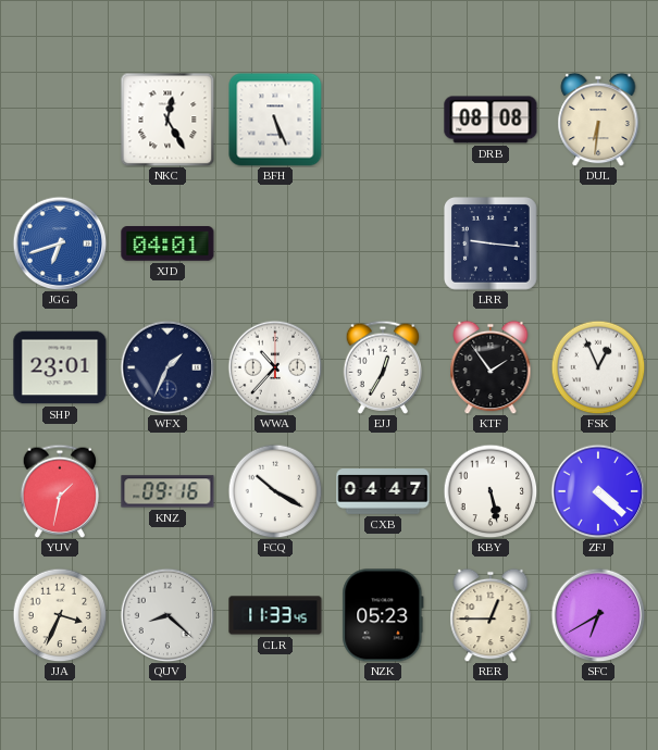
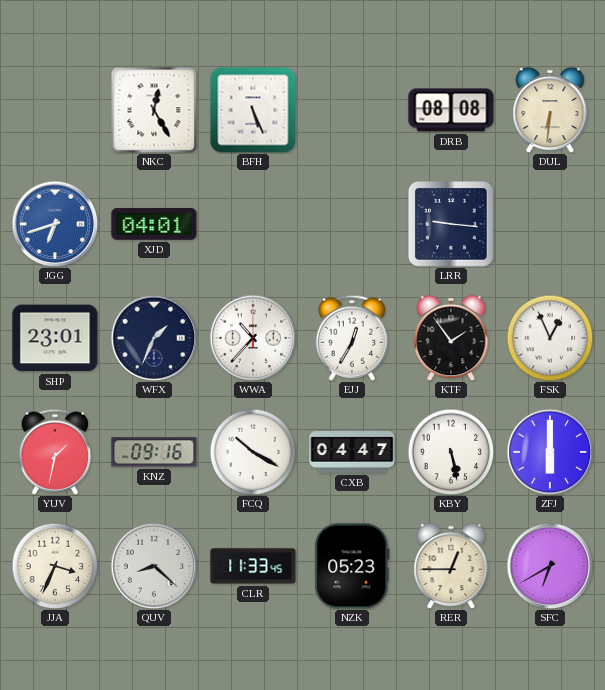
ZFJ: 4:22 -> 6:00
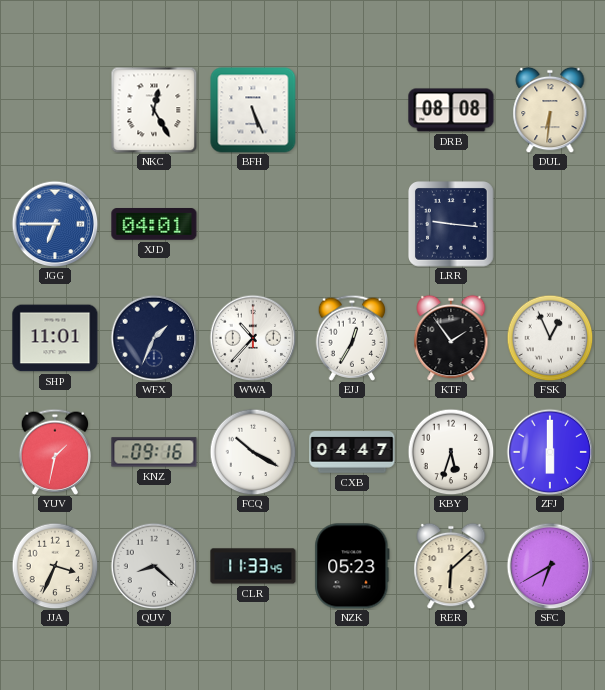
JGG: 6:42 -> 6:45
SHP: 23:01 -> 11:01
KBY: 5:28 -> 5:33
RER: 12:45 -> 6:08
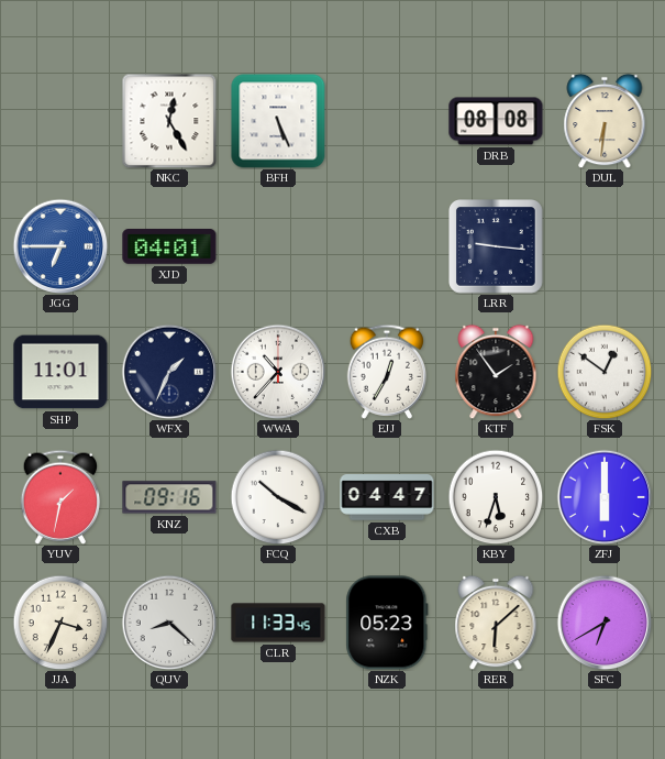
FSK: 12:56 -> 12:51
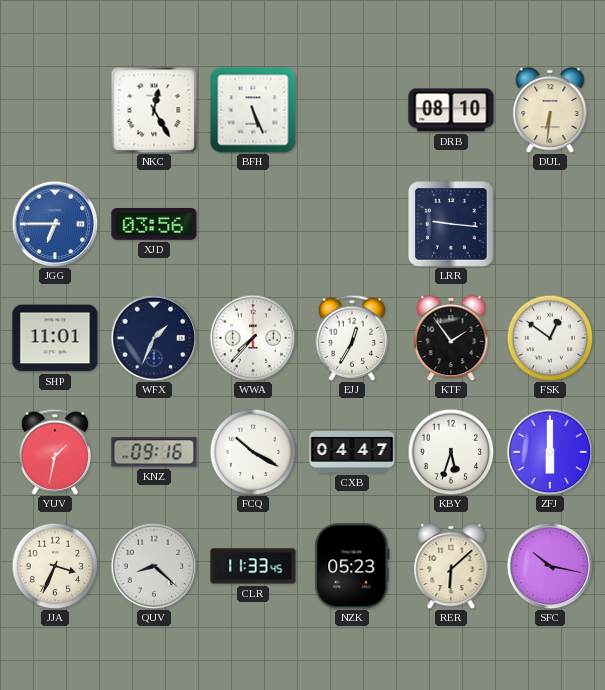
DRB: 08:08 -> 08:10
XJD: 04:01 -> 03:56
WWA: 10:37 -> 7:37
SFC: 6:40 -> 10:17
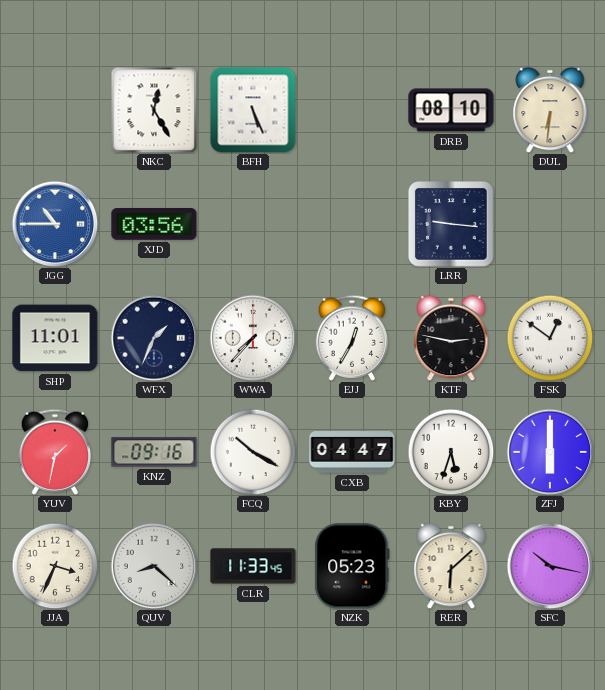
JGG: 6:45 -> 10:45
KTF: 1:54 -> 2:47
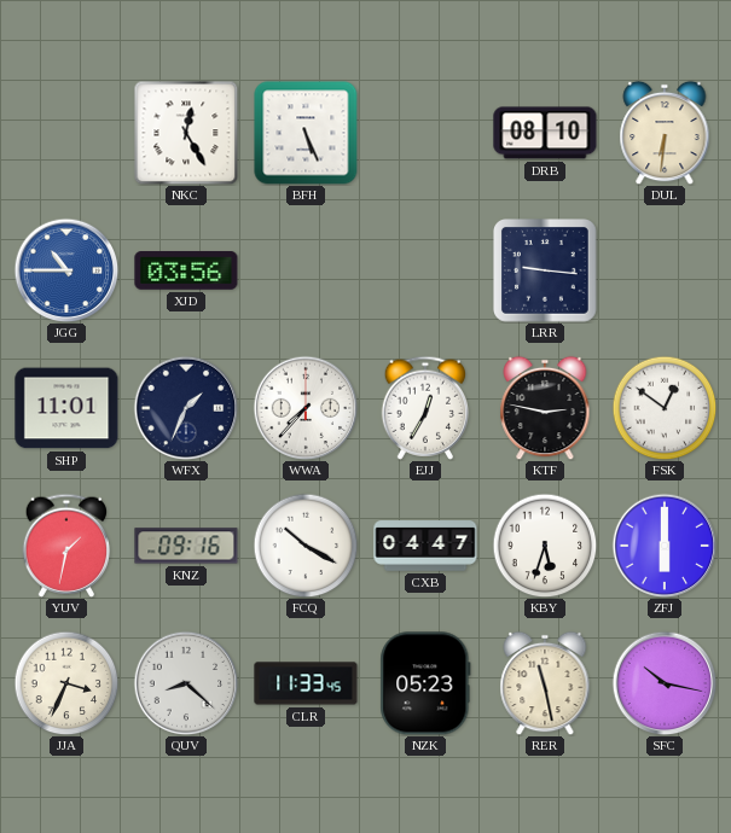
RER: 6:08 -> 11:28
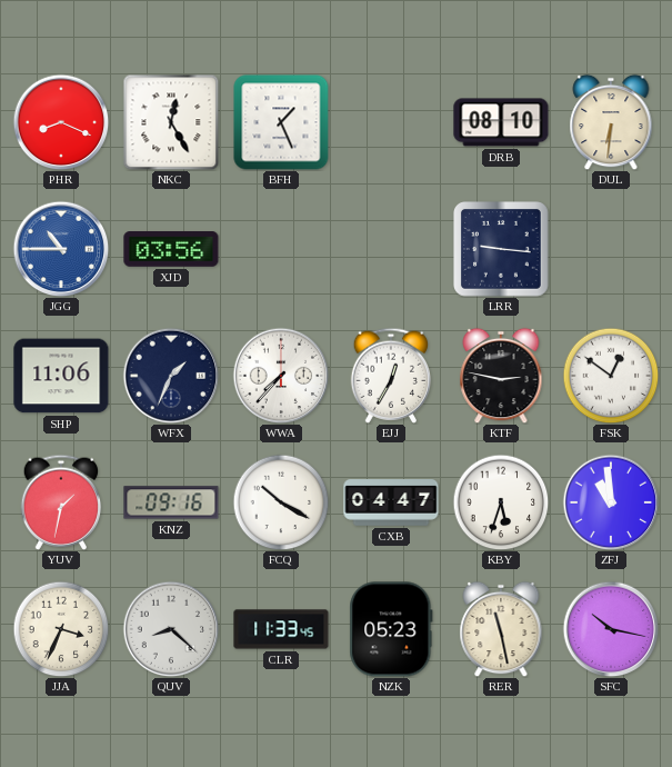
PHR: none -> 8:19
BFH: 5:26 -> 1:26
SHP: 11:01 -> 11:06
ZFJ: 6:00 -> 10:59
